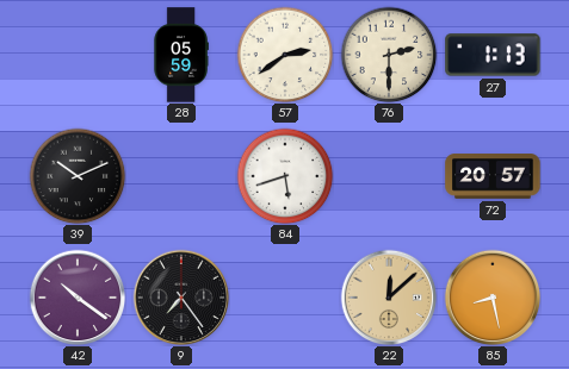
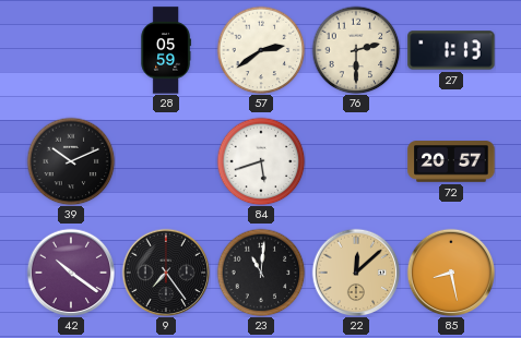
23: none -> 11:01
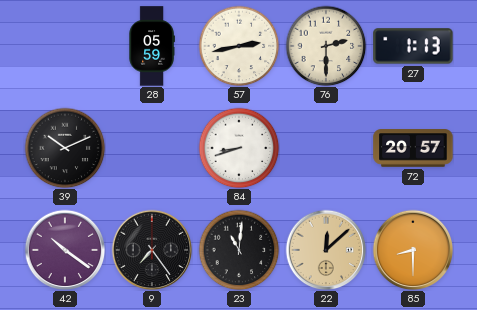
57: 2:39 -> 2:43
84: 5:42 -> 8:42
85: 8:28 -> 8:30
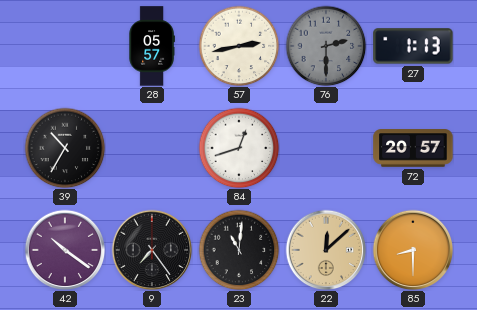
28: 05:59 -> 05:57
76 dial: cream -> grey
39: 10:11 -> 10:35
84: 8:42 -> 12:42
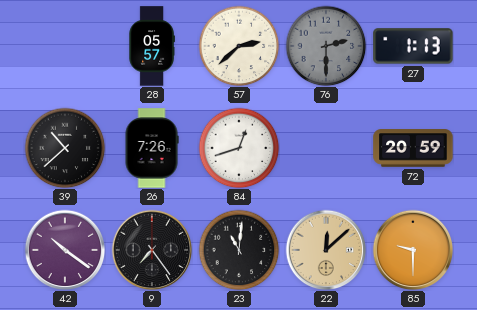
57: 2:43 -> 2:38
39: 10:35 -> 10:38
26: none -> 7:26
72: 20:57 -> 20:59
85: 8:30 -> 9:30
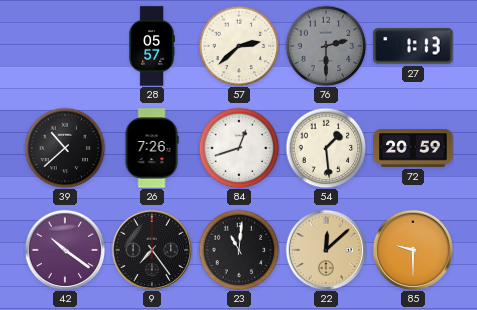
54: none -> 1:29
